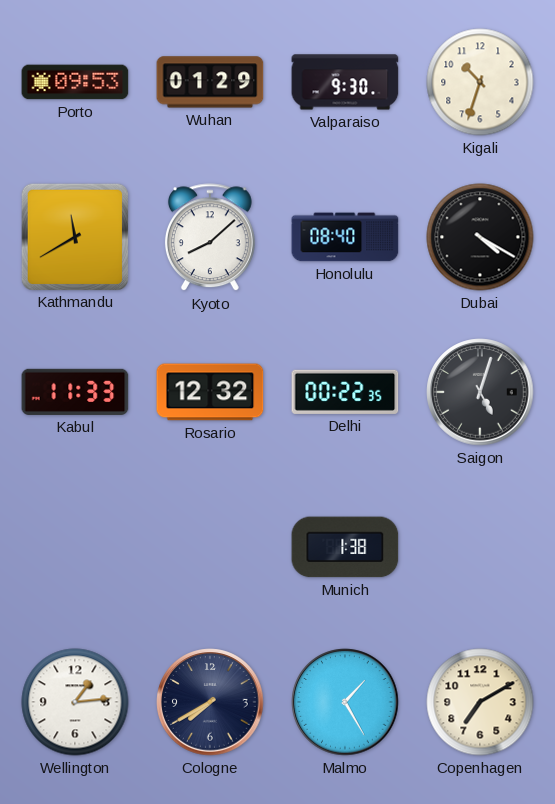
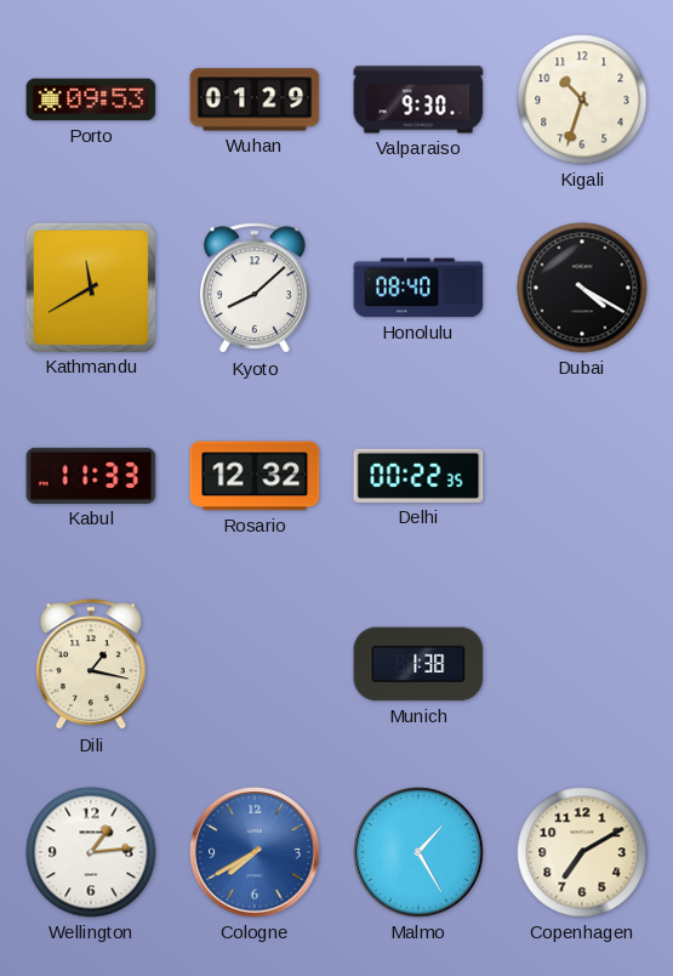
Saigon: 5:03 -> none
Dili: none -> 1:17
Cologne dial: navy -> blue
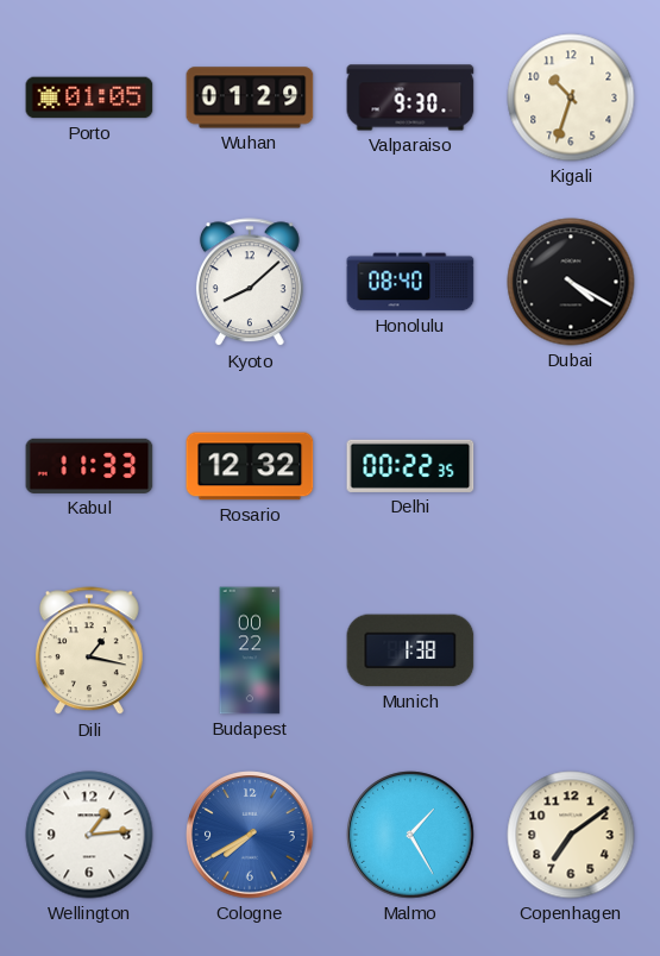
Porto: 09:53 -> 01:05
Kathmandu: 11:40 -> none
Budapest: none -> 00:22
Copenhagen: 7:10 -> 7:09
